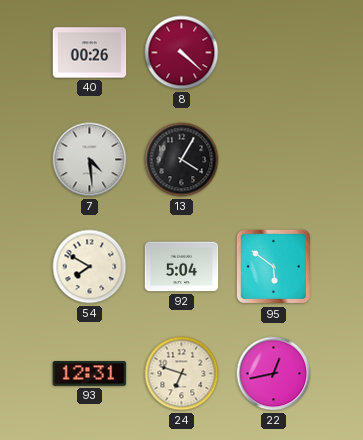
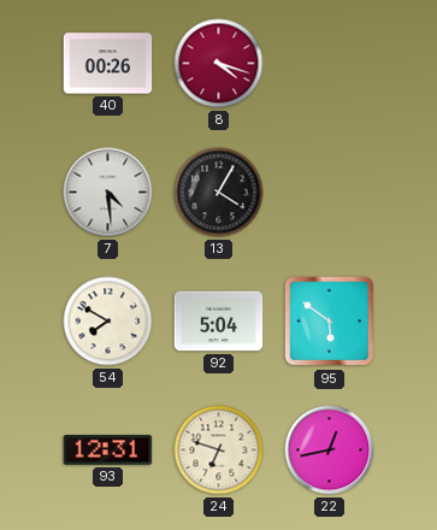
8: 4:22 -> 4:18
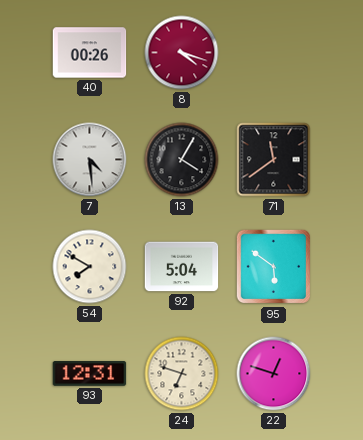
71: none -> 11:39
22: 12:43 -> 12:48
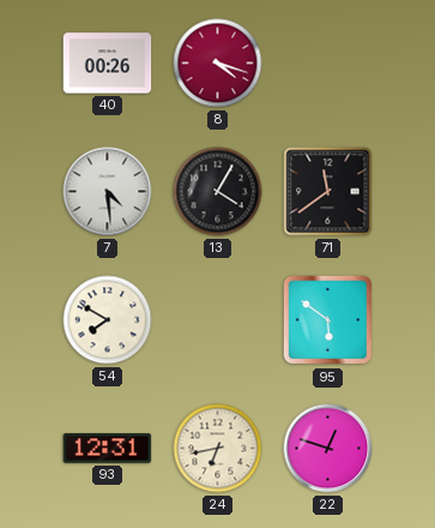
92: 5:04 -> none
24: 6:48 -> 6:43
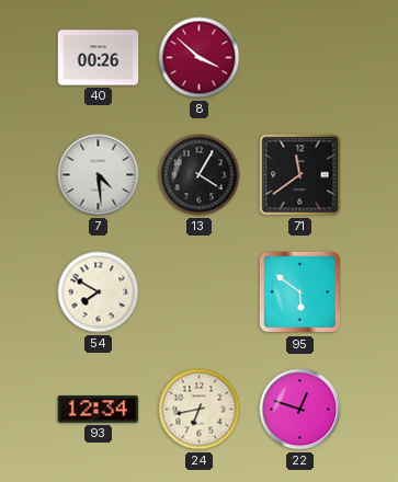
8: 4:18 -> 3:52
93: 12:31 -> 12:34
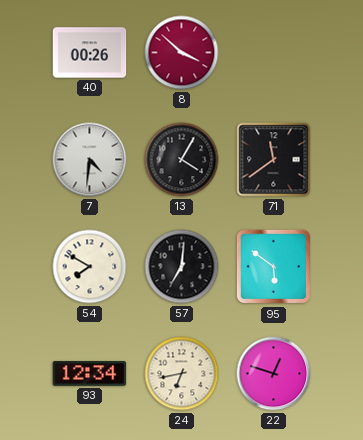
7: 4:29 -> 4:31
57: none -> 7:01
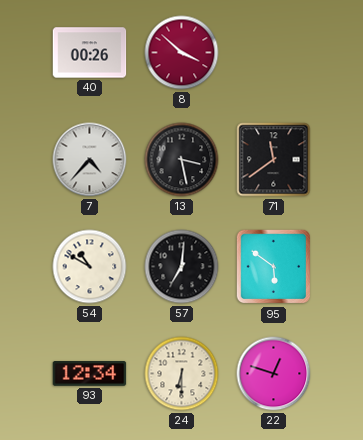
7: 4:31 -> 4:37
13: 4:05 -> 3:28
54: 7:50 -> 10:50
24: 6:43 -> 6:30
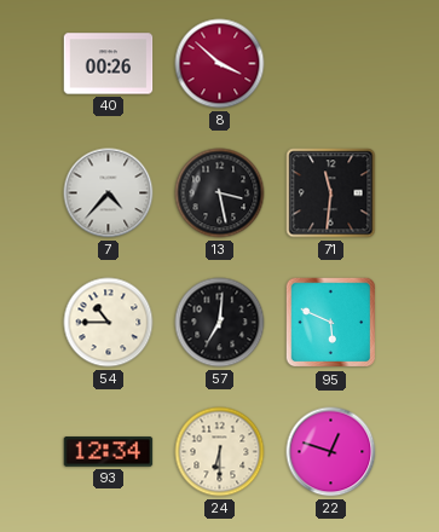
71: 11:39 -> 11:31
54: 10:50 -> 10:45
95: 5:51 -> 5:49
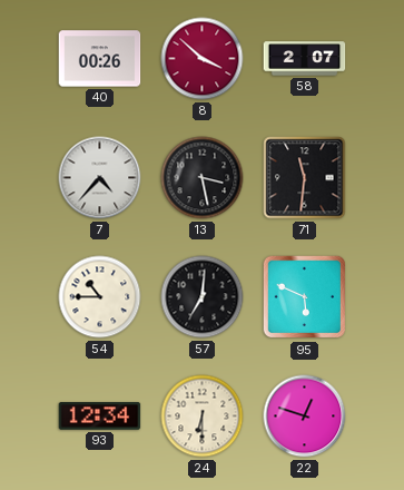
58: none -> 2:07
